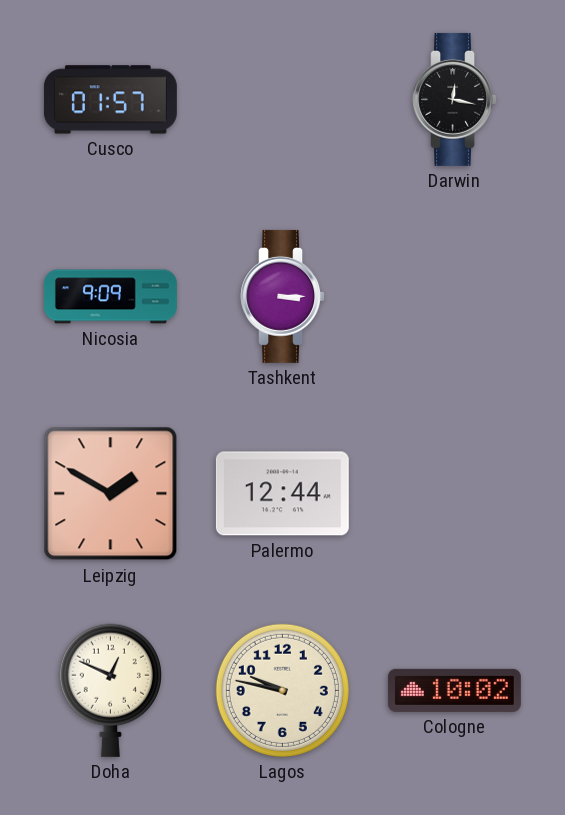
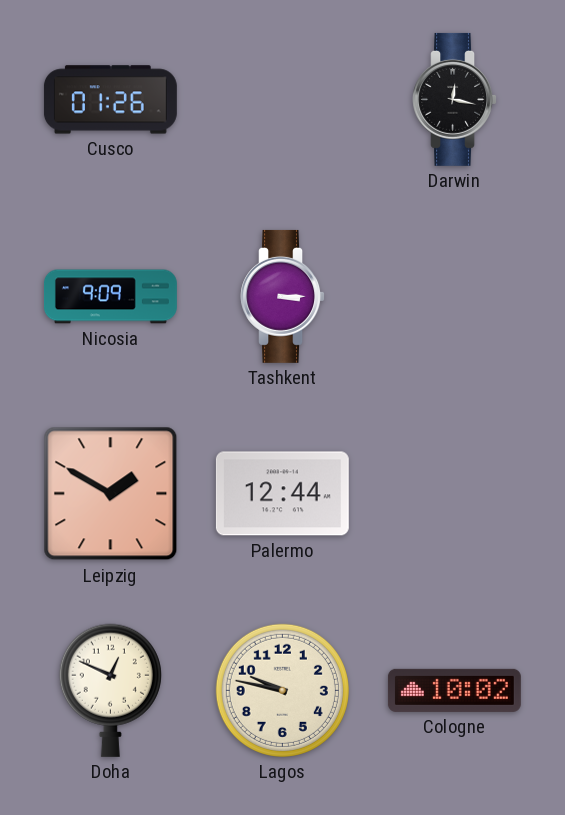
Cusco: 01:57 -> 01:26
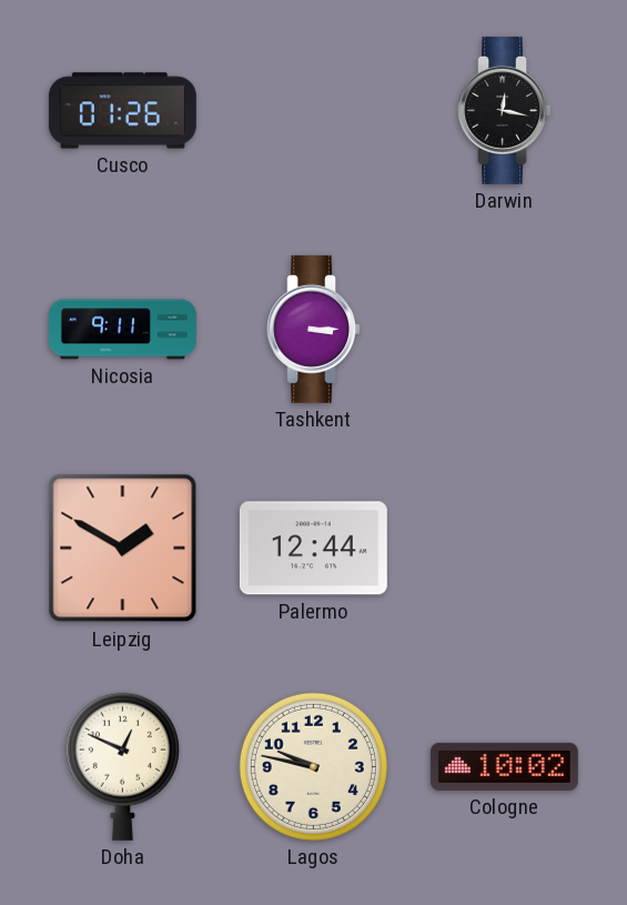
Nicosia: 9:09 -> 9:11
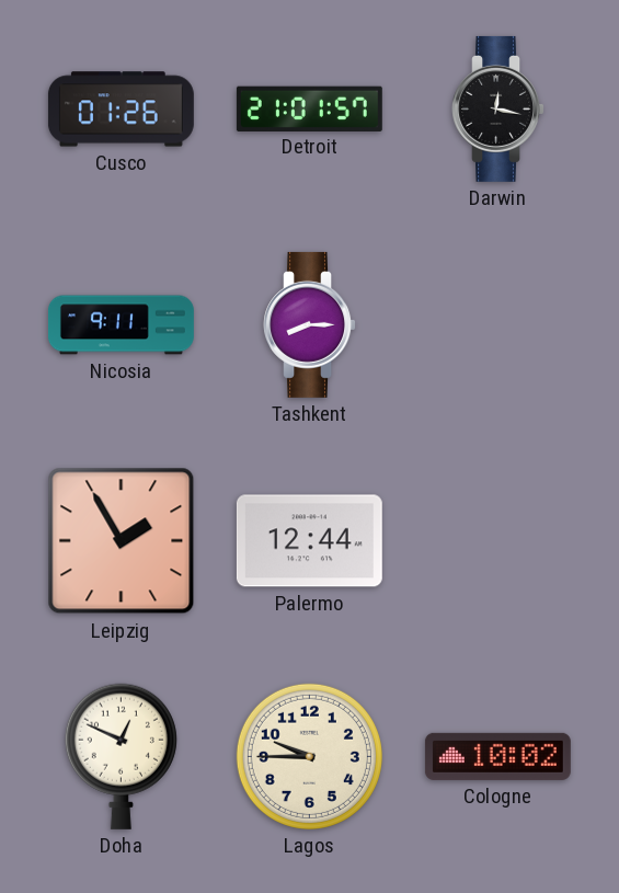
Detroit: none -> 21:01
Tashkent: 3:15 -> 8:15
Leipzig: 1:50 -> 1:55
Lagos: 9:47 -> 9:45
